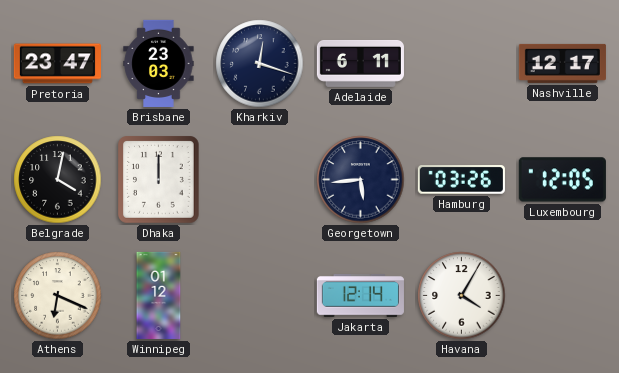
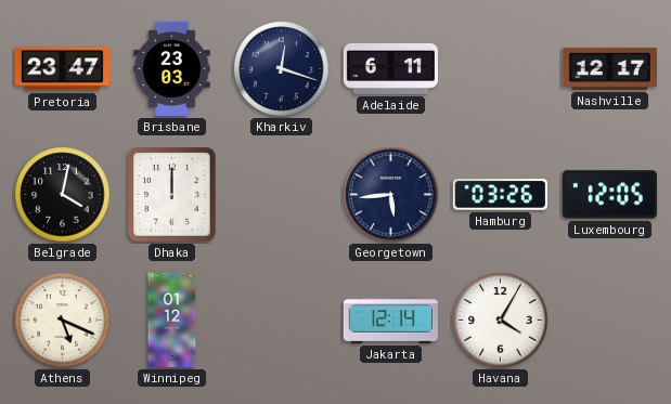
Athens: 6:19 -> 5:19
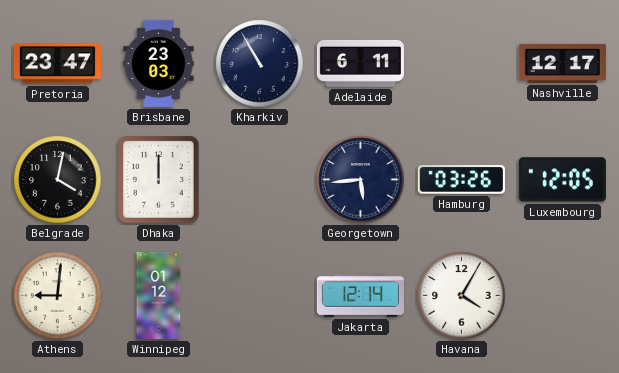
Kharkiv: 12:18 -> 10:55
Athens: 5:19 -> 9:01
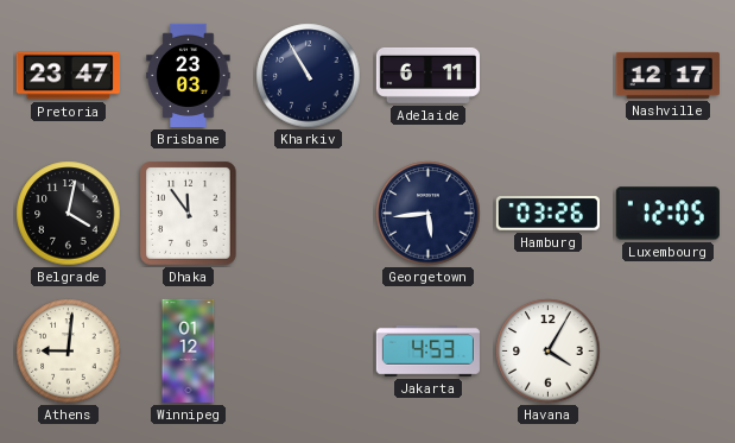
Dhaka: 12:00 -> 11:54
Jakarta: 12:14 -> 4:53
